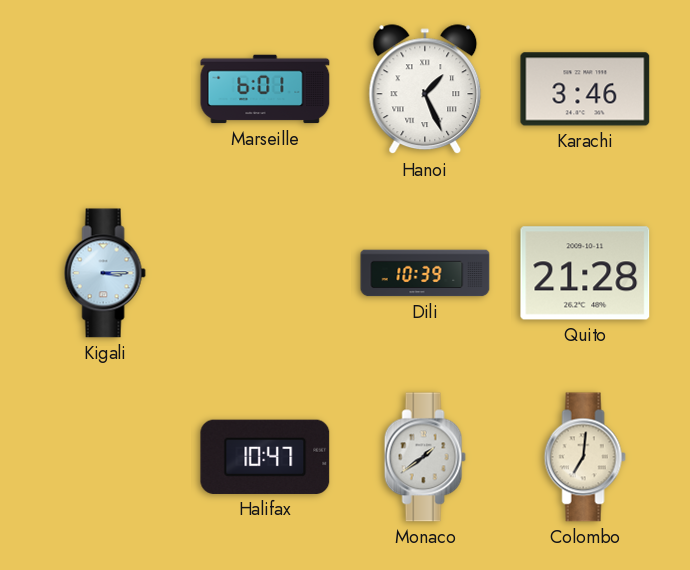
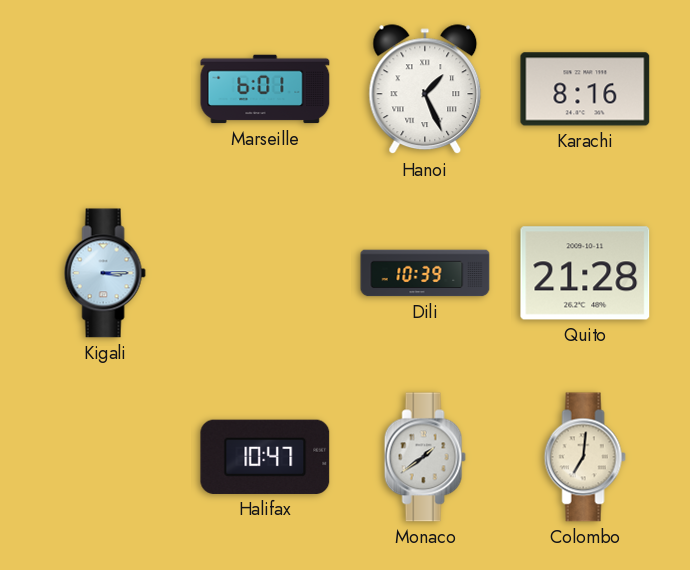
Karachi: 3:46 -> 8:16
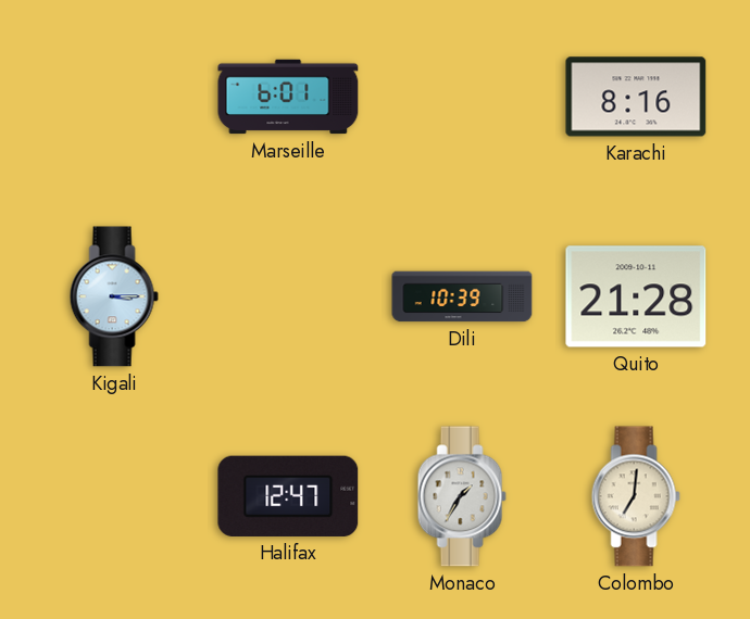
Hanoi: 1:26 -> none
Halifax: 10:47 -> 12:47
Monaco: 1:39 -> 1:35
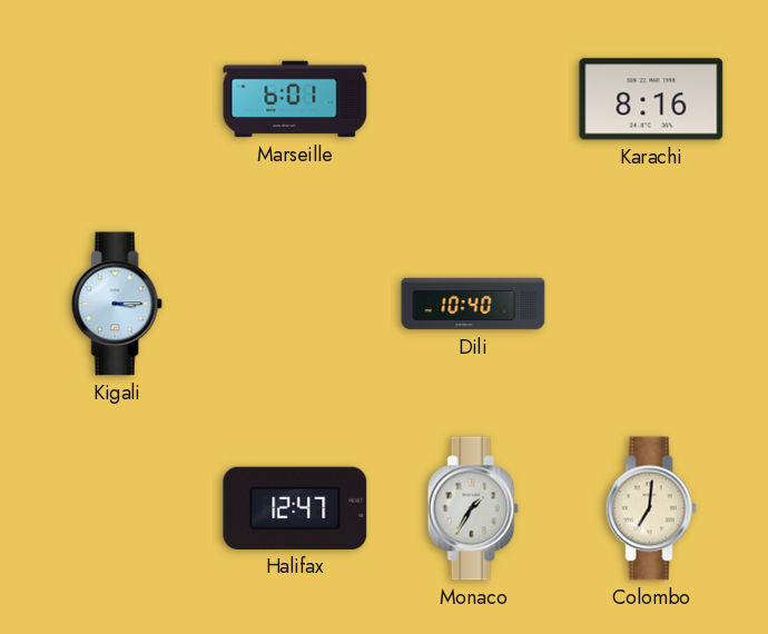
Dili: 10:39 -> 10:40
Quito: 21:28 -> none
